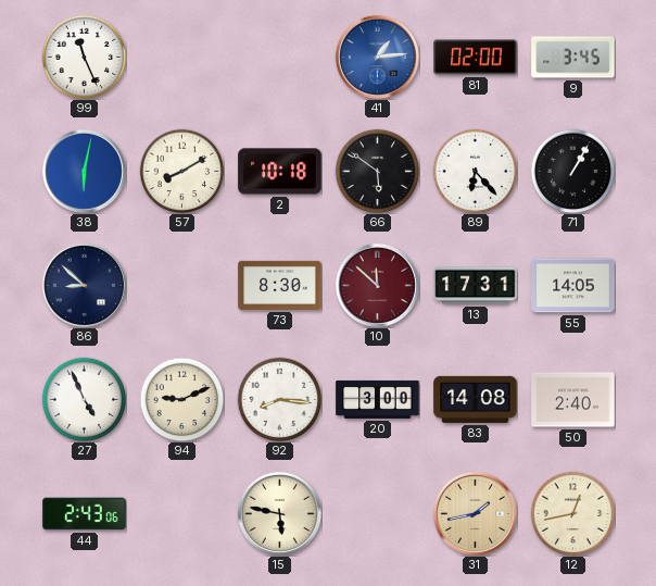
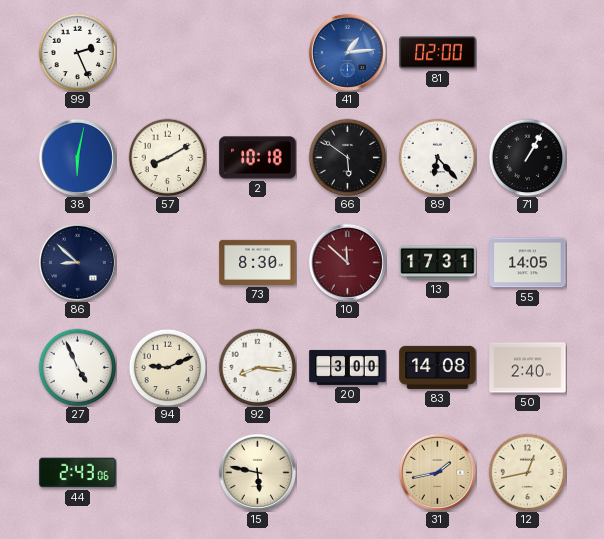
99: 11:26 -> 2:26
9: 3:45 -> none
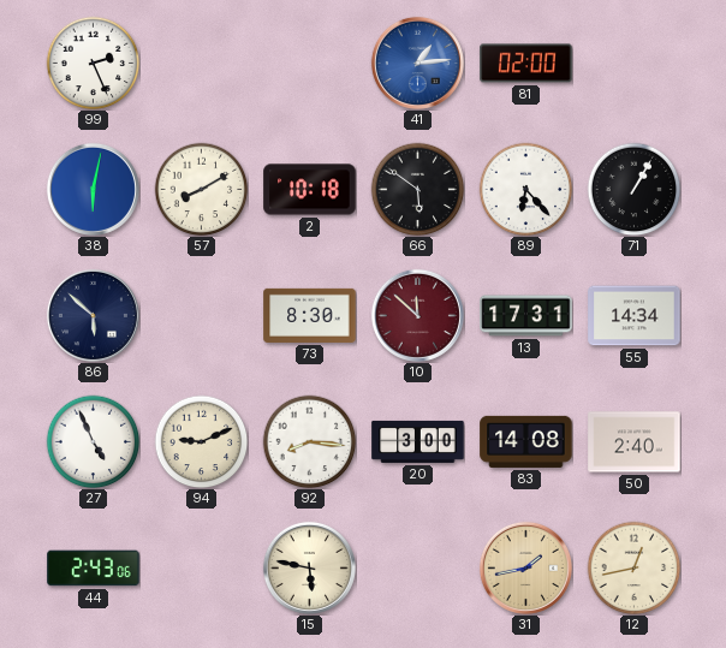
86: 8:52 -> 5:52
55: 14:05 -> 14:34
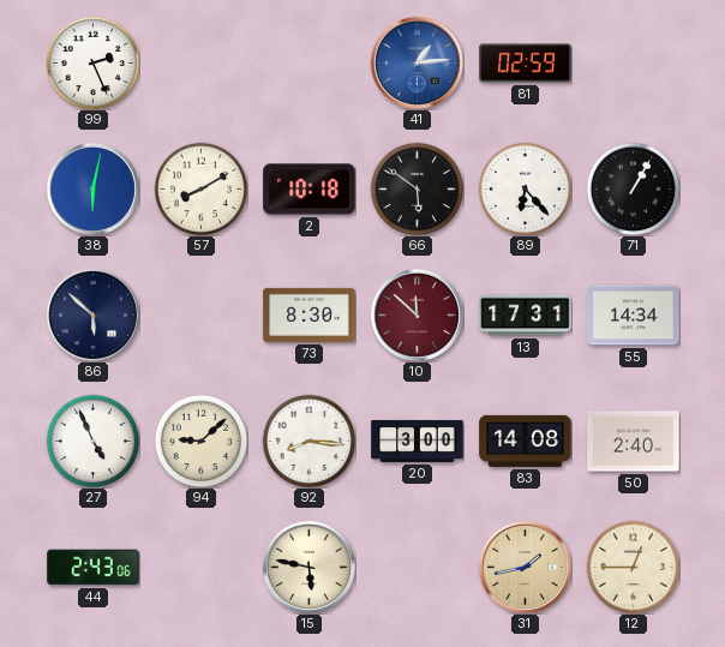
81: 02:00 -> 02:59
94: 9:11 -> 9:08
12: 12:43 -> 12:45
